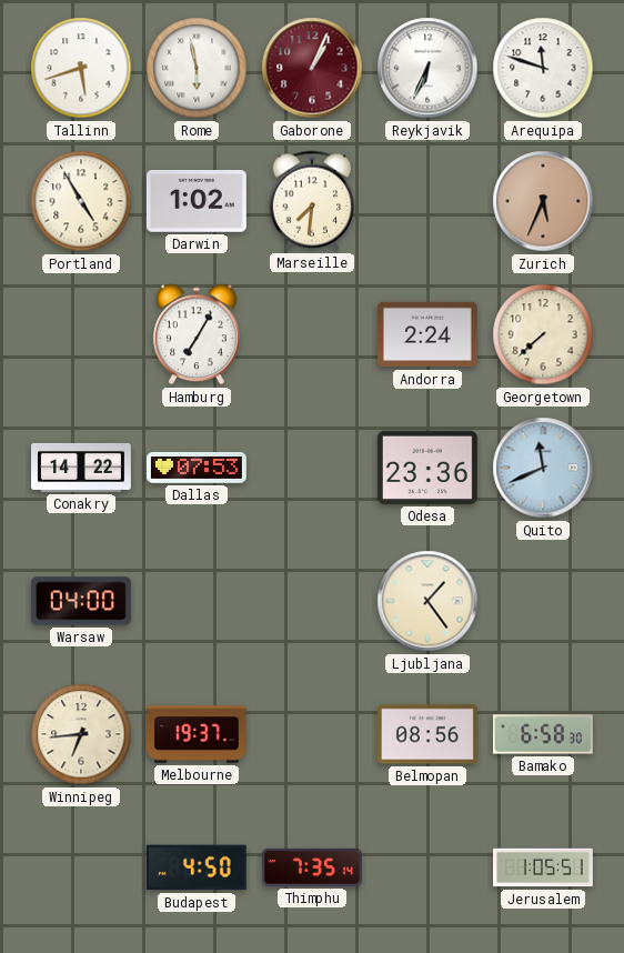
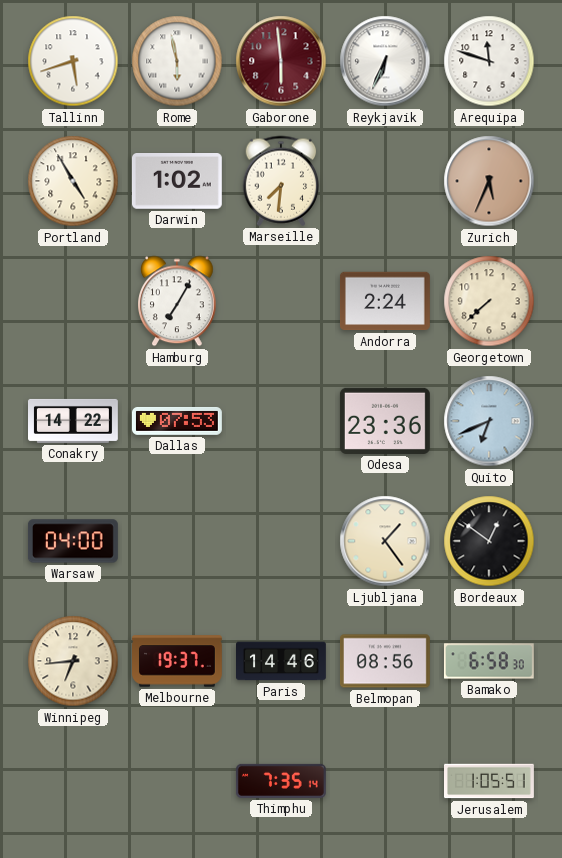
Gaborone: 1:04 -> 5:59
Quito: 11:41 -> 6:41
Bordeaux: none -> 12:51
Paris: none -> 14:46
Budapest: 4:50 -> none
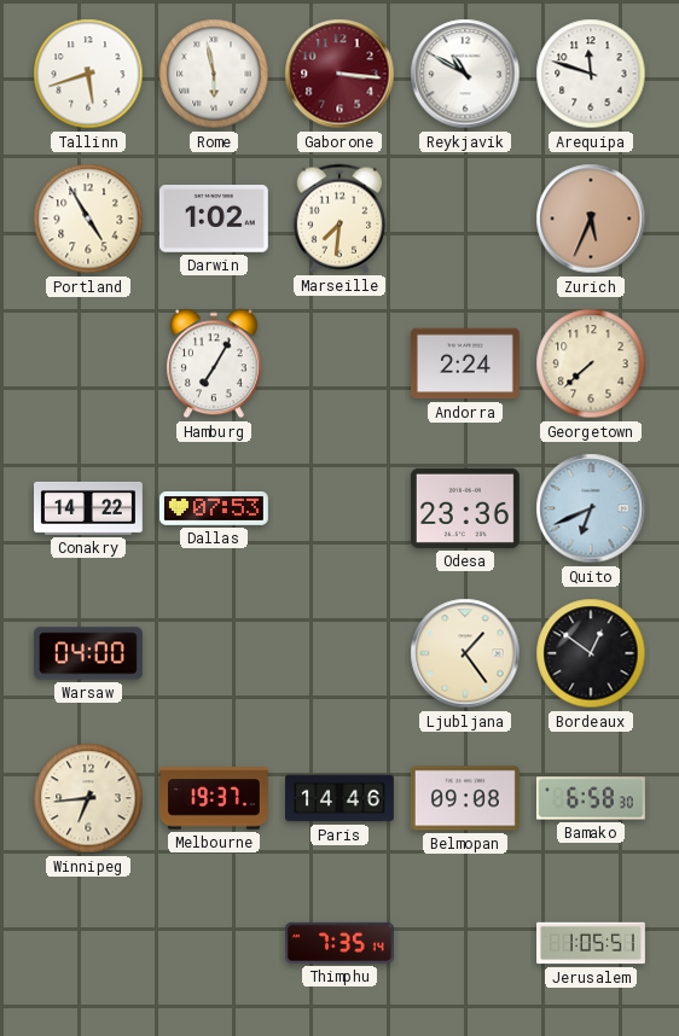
Gaborone: 5:59 -> 3:16
Reykjavik: 6:34 -> 10:50
Belmopan: 08:56 -> 09:08
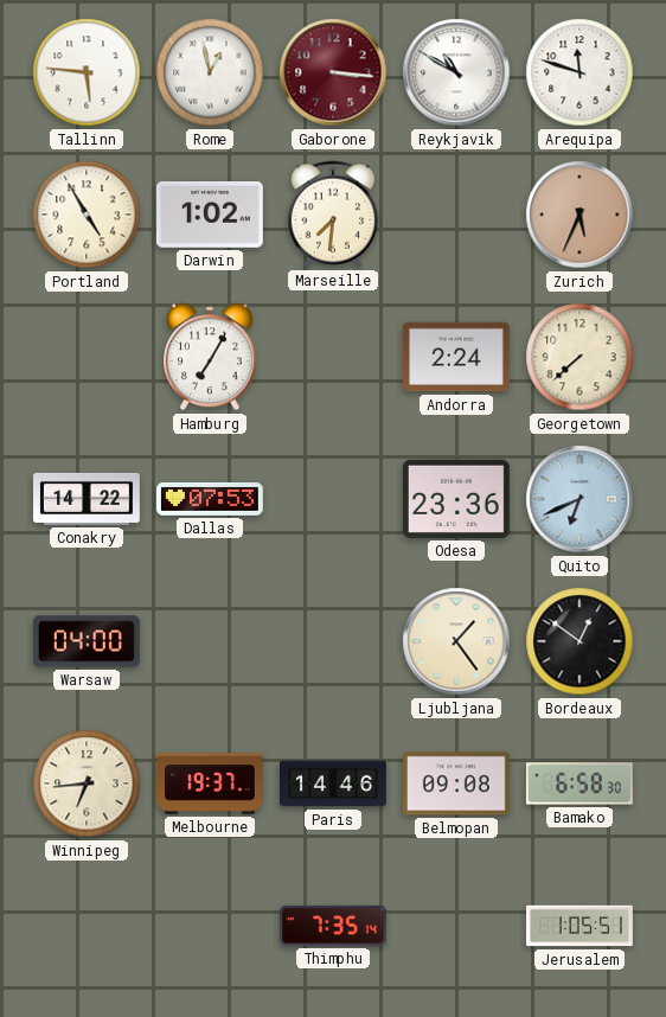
Tallinn: 5:42 -> 5:46
Rome: 5:58 -> 12:58
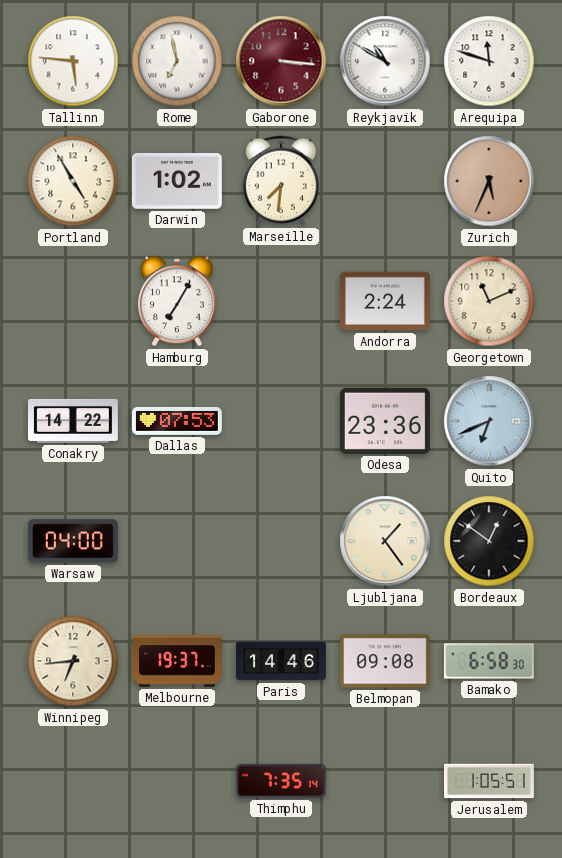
Rome: 12:58 -> 6:58
Georgetown: 7:38 -> 11:11
